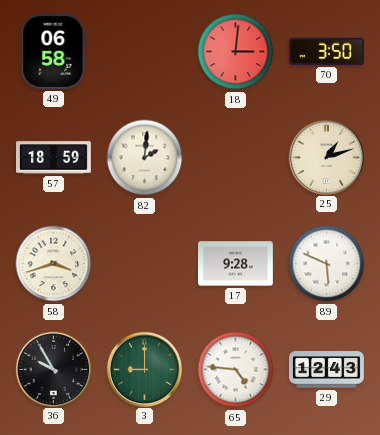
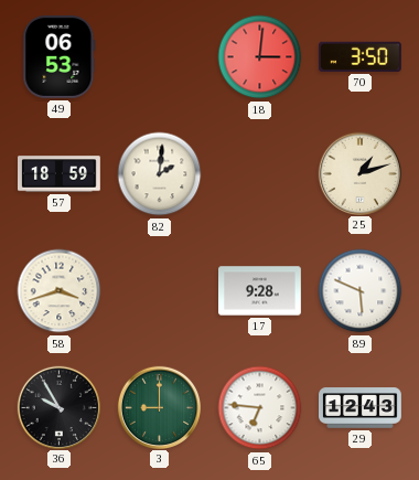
49: 06:58 -> 06:53
65: 4:46 -> 6:46
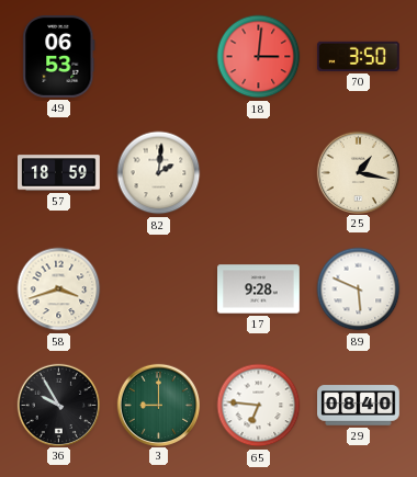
25: 1:12 -> 1:17
29: 12:43 -> 08:40
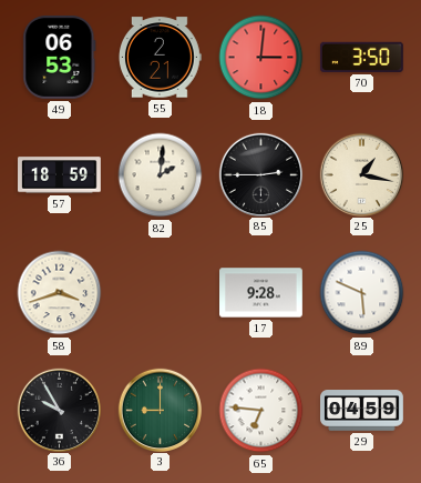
55: none -> 2:21
85: none -> 2:45
29: 08:40 -> 04:59
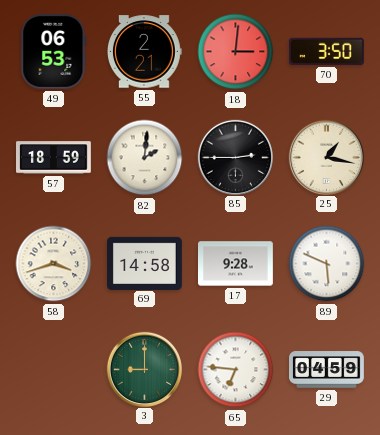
69: none -> 14:58
36: 9:55 -> none
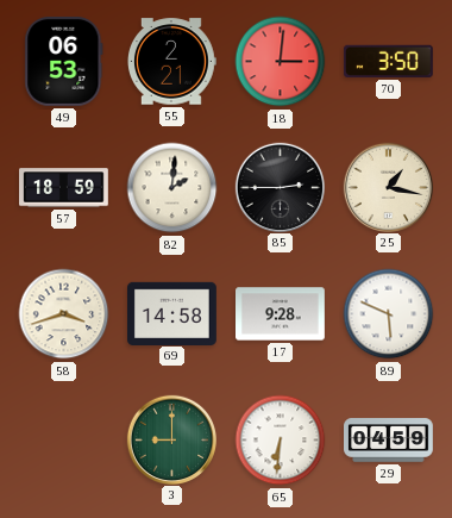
65: 6:46 -> 6:31
